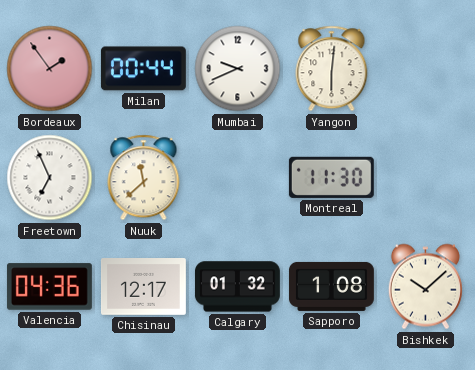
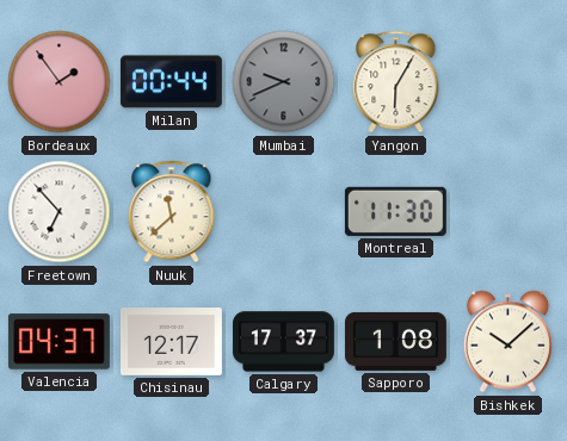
Mumbai dial: white -> grey
Yangon: 6:01 -> 6:05
Freetown: 6:56 -> 6:53
Valencia: 04:36 -> 04:37
Calgary: 01:32 -> 17:37
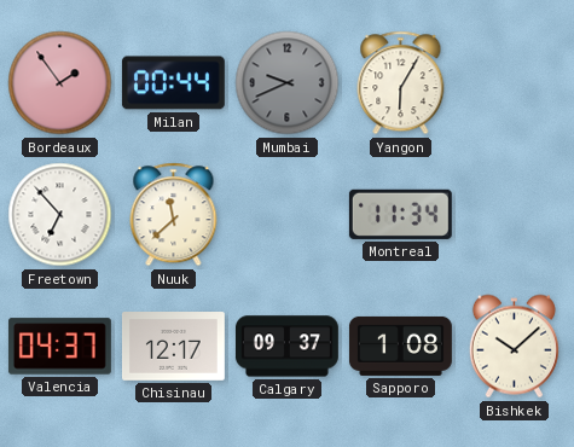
Montreal: 11:30 -> 11:34
Calgary: 17:37 -> 09:37
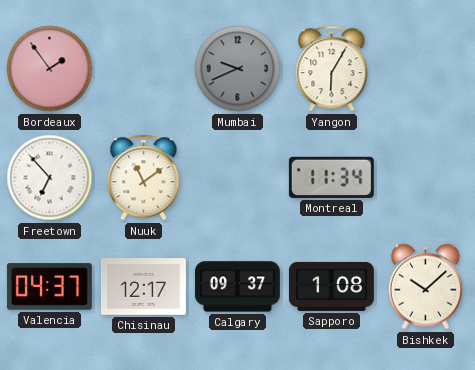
Milan: 00:44 -> none
Nuuk: 11:38 -> 11:09
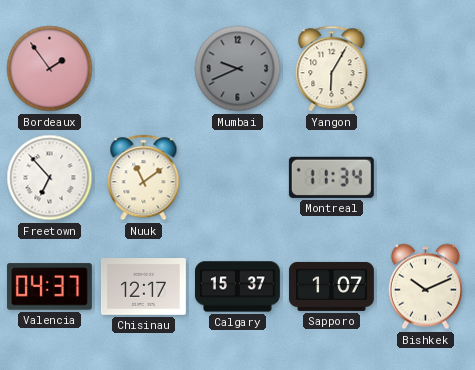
Calgary: 09:37 -> 15:37
Sapporo: 1:08 -> 1:07
Bishkek: 10:08 -> 10:11
